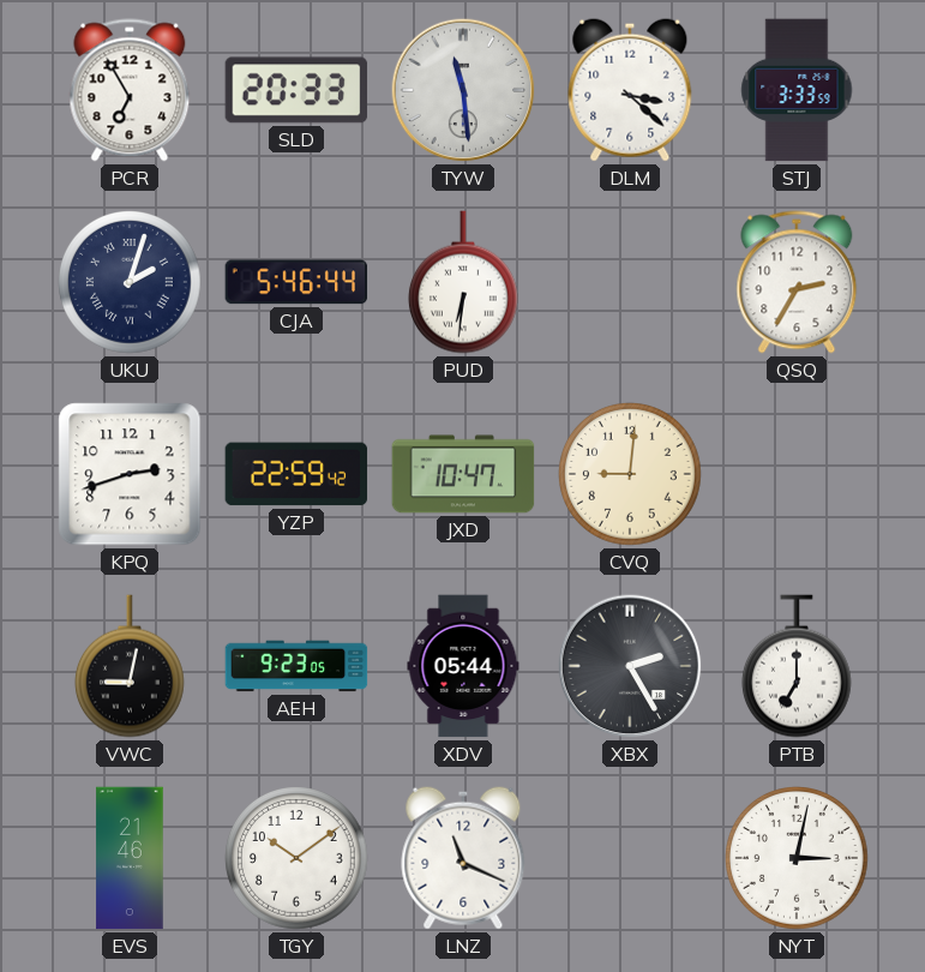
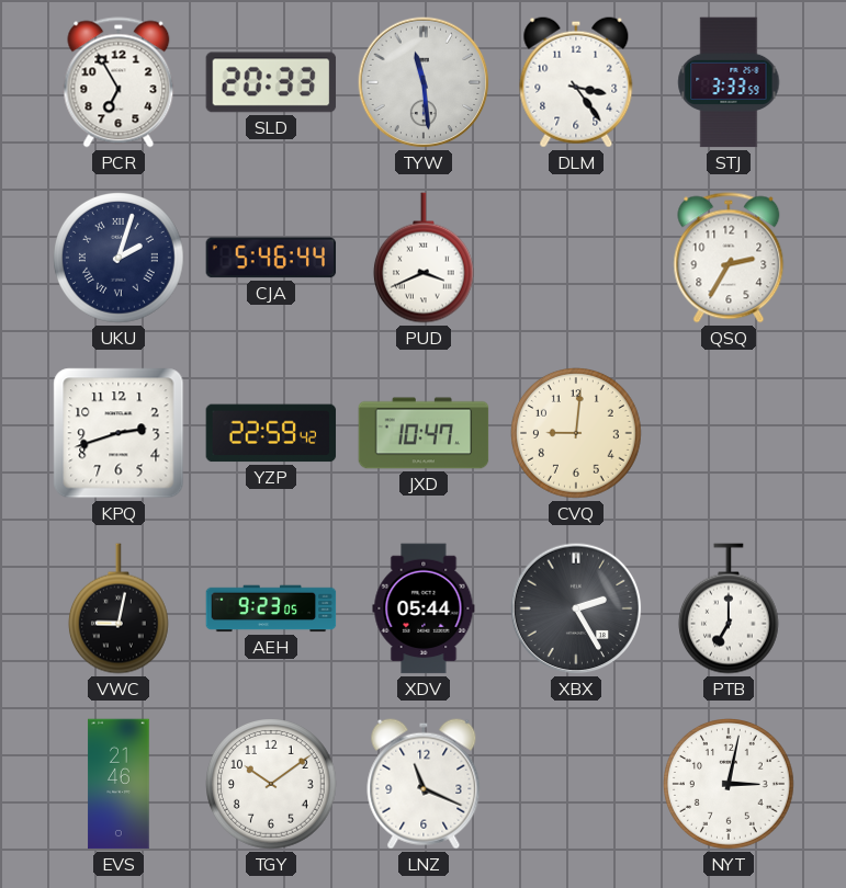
DLM: 3:22 -> 3:24
PUD: 6:31 -> 3:41
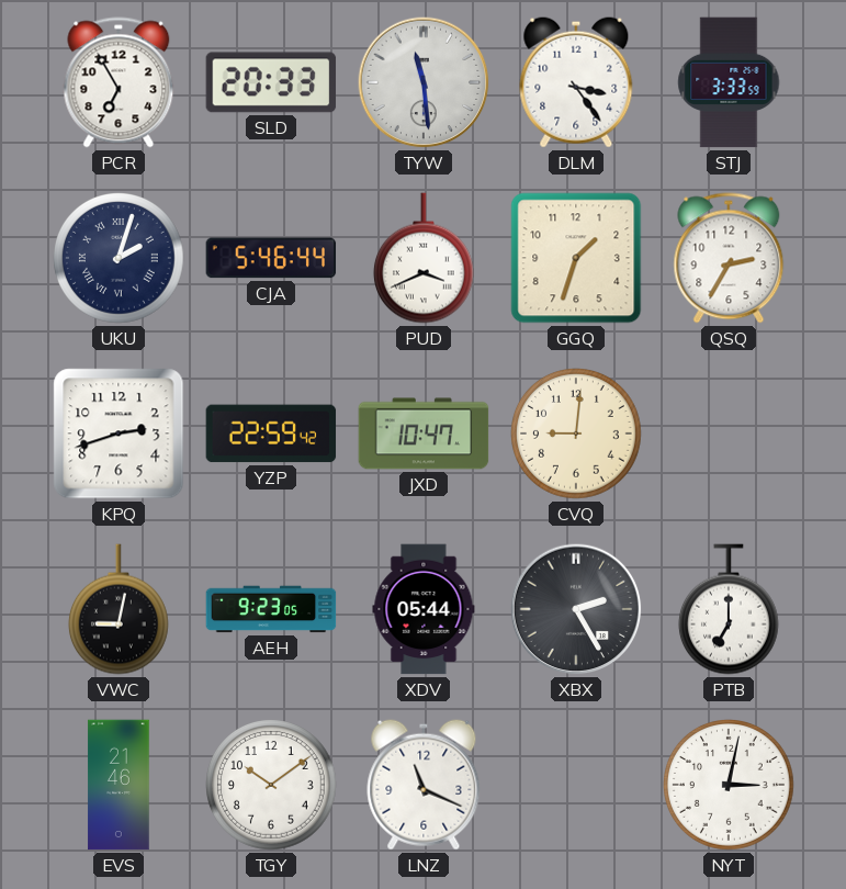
GGQ: none -> 1:33
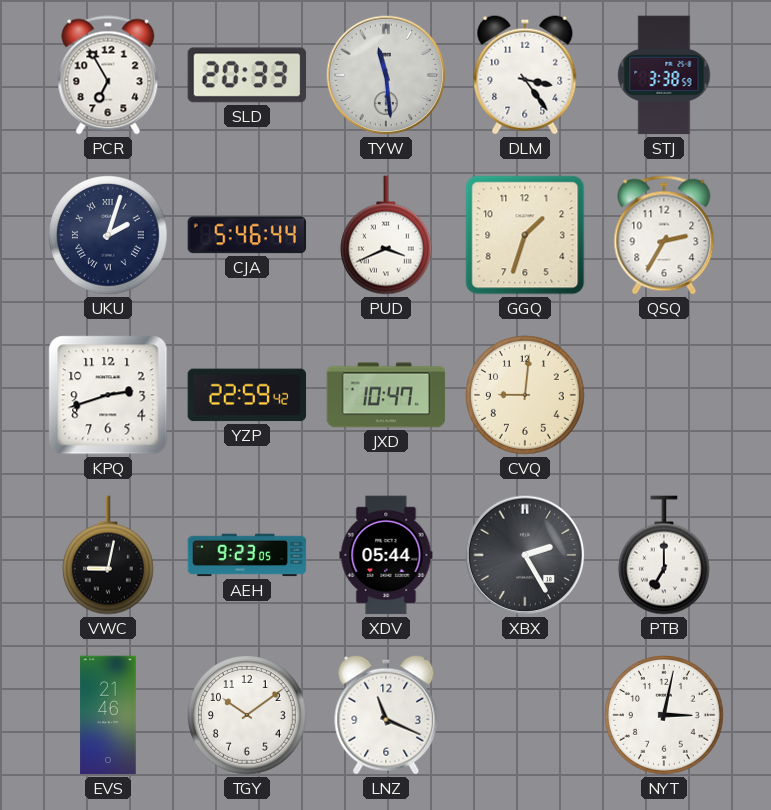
STJ: 3:33 -> 3:38
